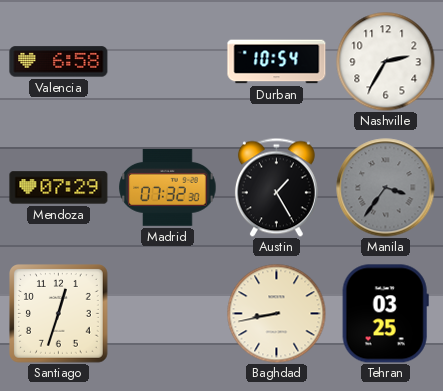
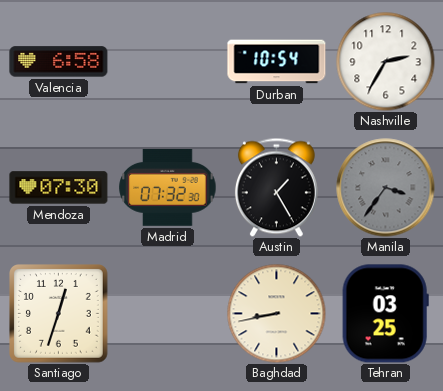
Mendoza: 07:29 -> 07:30
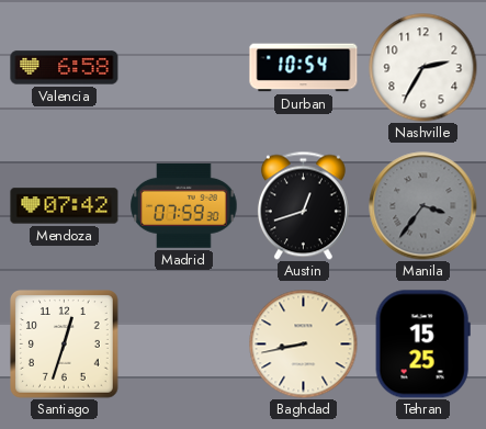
Mendoza: 07:30 -> 07:42
Madrid: 07:32 -> 07:59
Austin: 1:25 -> 12:42
Tehran: 03:25 -> 15:25
